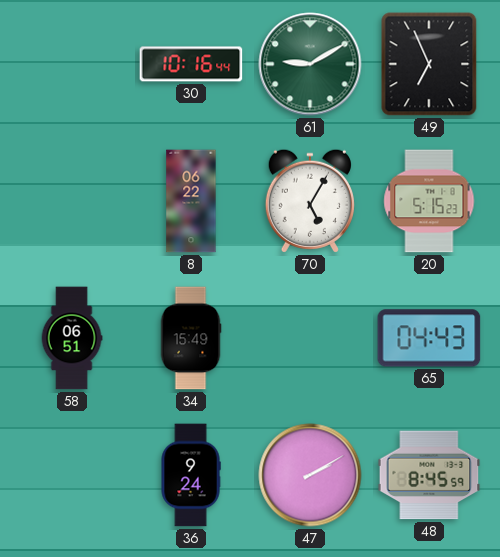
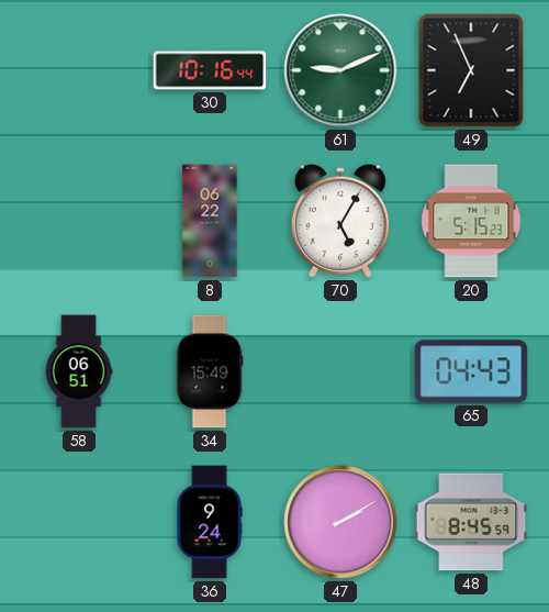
61: 9:10 -> 9:11
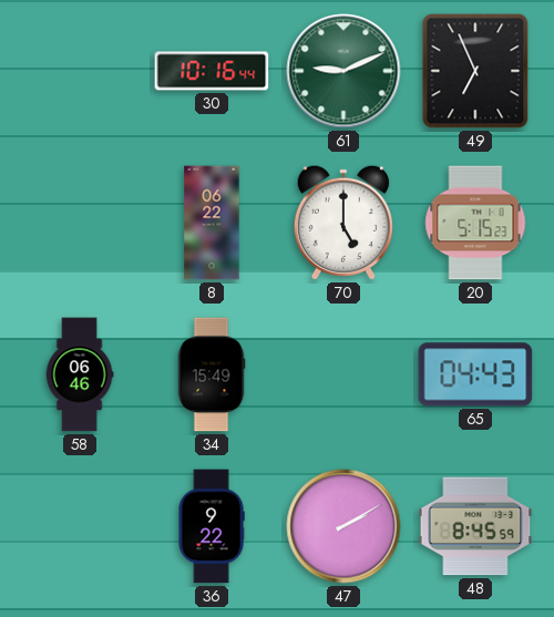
70: 5:05 -> 5:00
58: 06:51 -> 06:46
36: 9:24 -> 9:22
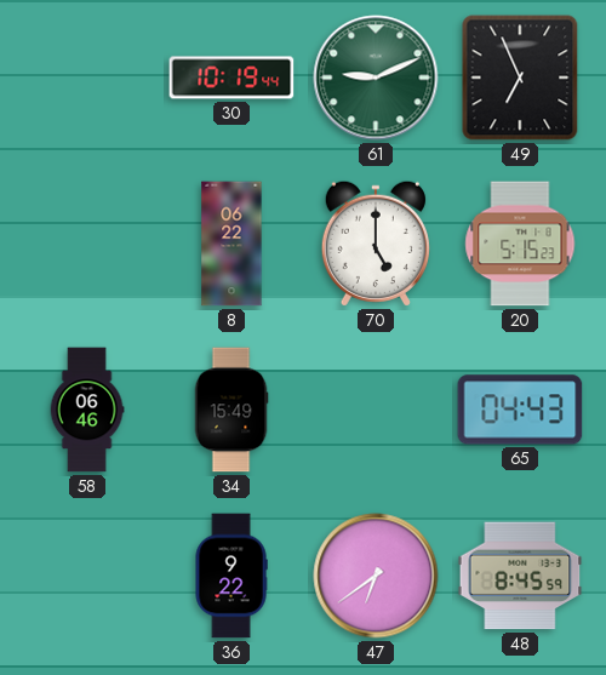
30: 10:16 -> 10:19
47: 2:10 -> 6:39
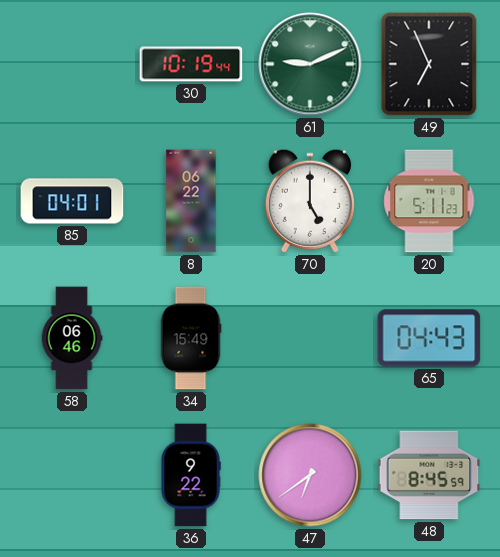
85: none -> 04:01
20: 5:15 -> 5:11
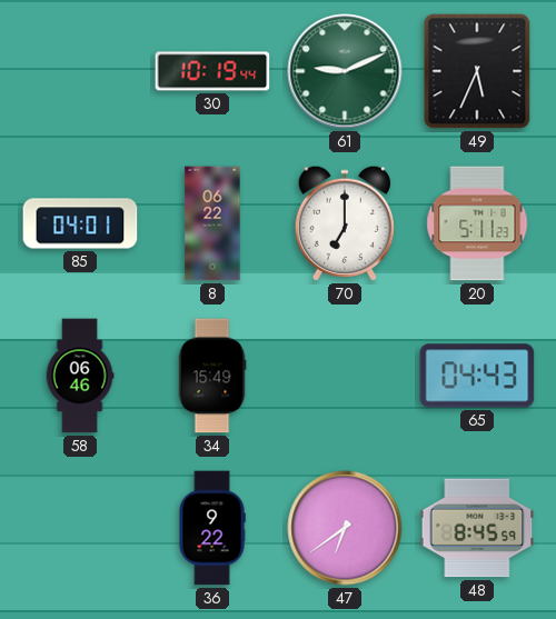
49: 6:56 -> 5:34
70: 5:00 -> 7:00
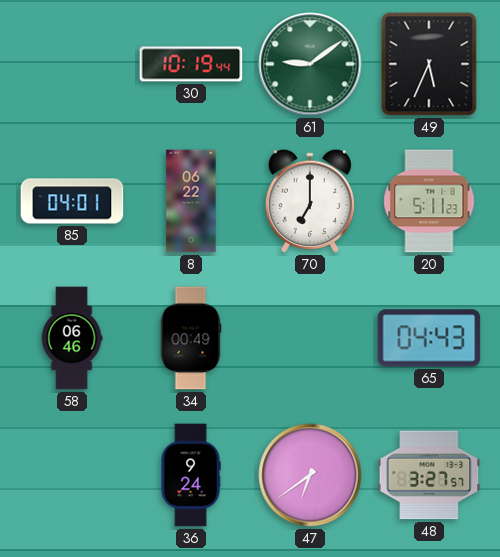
61: 9:11 -> 9:09
34: 15:49 -> 00:49
36: 9:22 -> 9:24
48: 8:45 -> 3:27
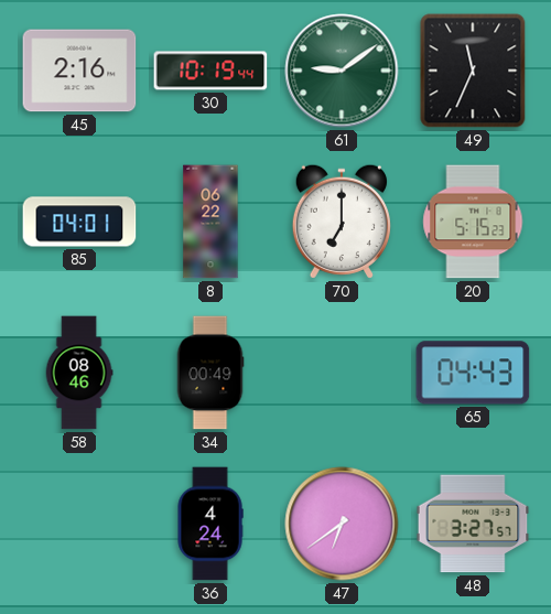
45: none -> 2:16
49: 5:34 -> 11:34
20: 5:11 -> 5:15
58: 06:46 -> 08:46
36: 9:24 -> 4:24
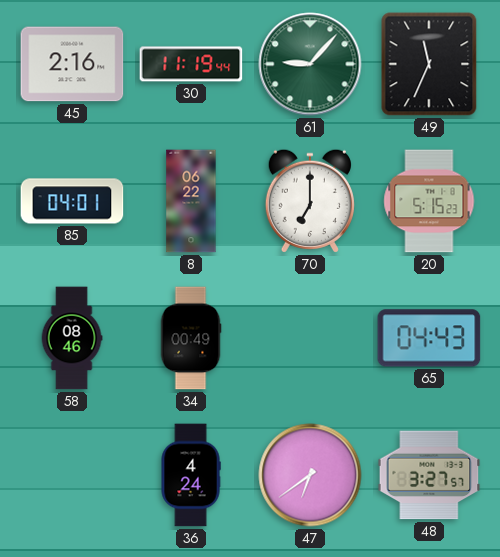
30: 10:19 -> 11:19
61: 9:09 -> 9:07
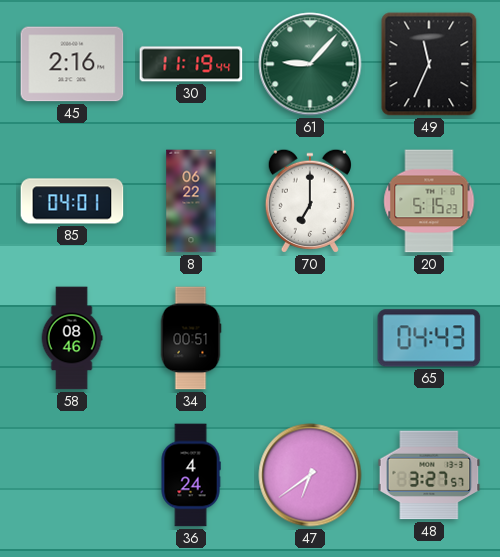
34: 00:49 -> 00:51
